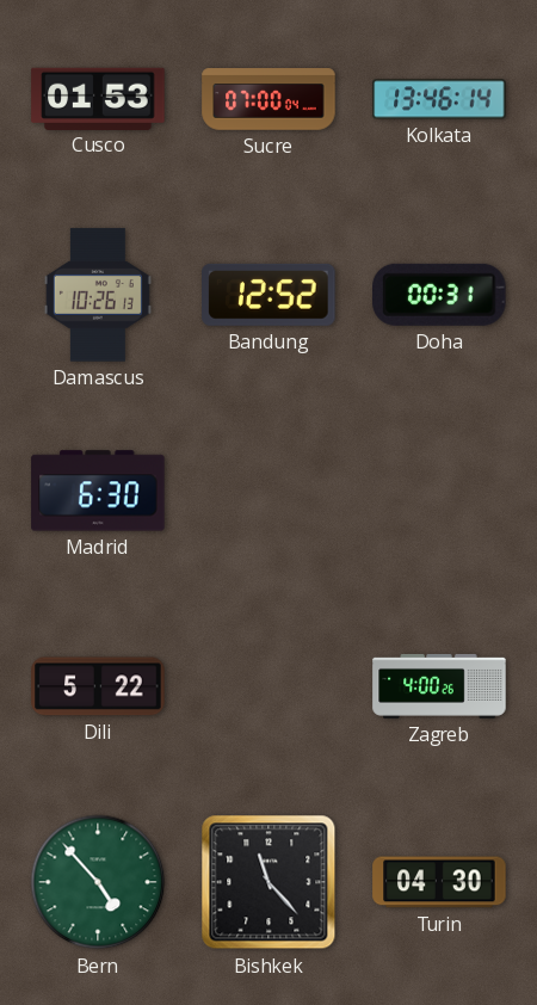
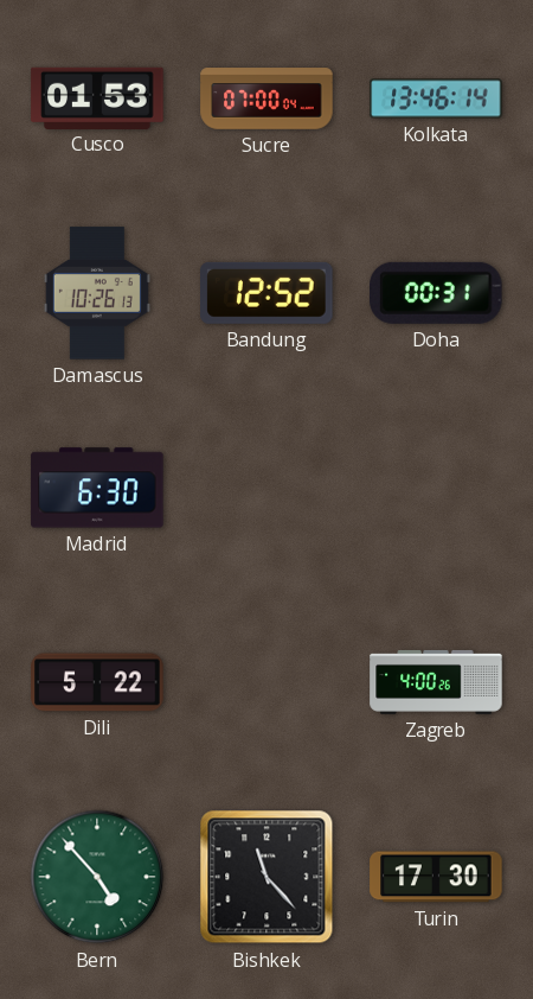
Turin: 04:30 -> 17:30
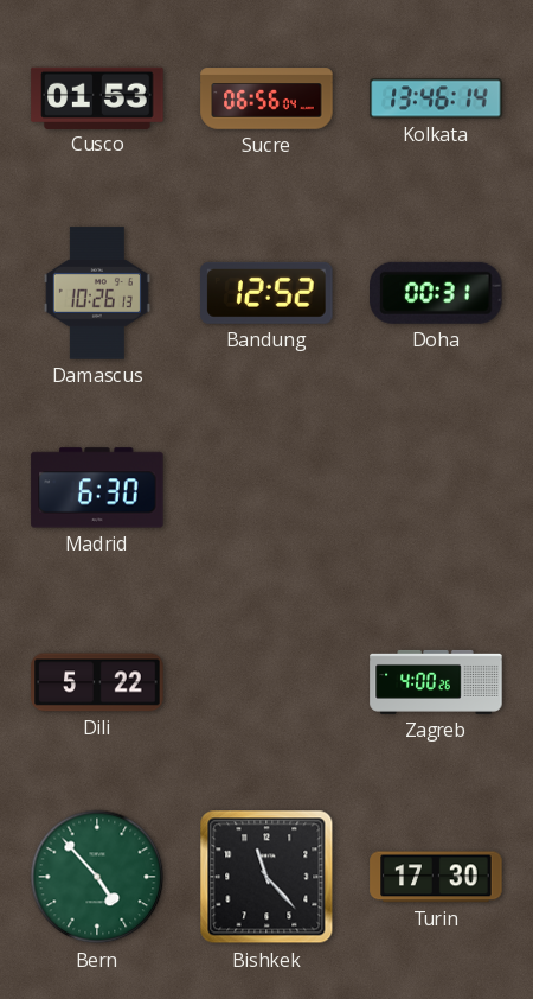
Sucre: 07:00 -> 06:56
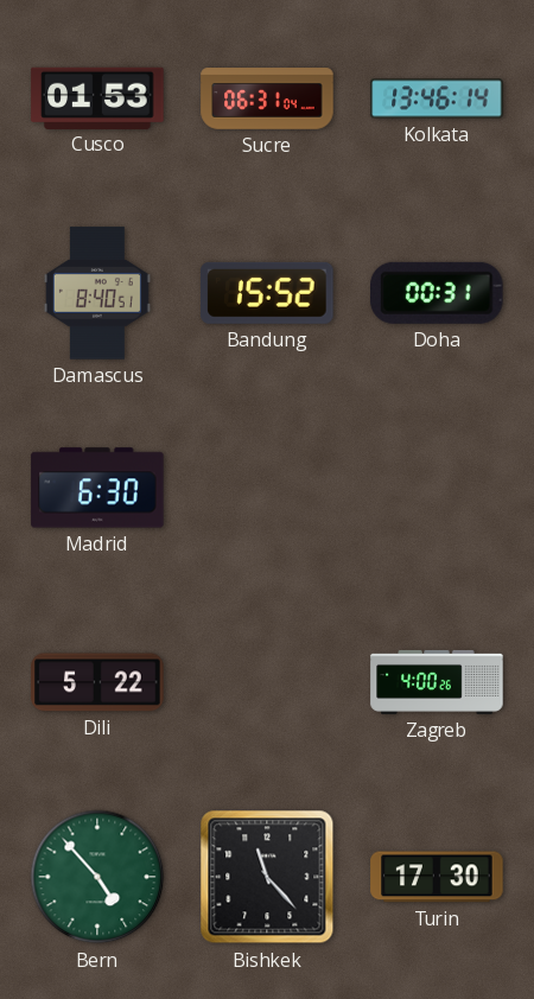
Sucre: 06:56 -> 06:31
Damascus: 10:26 -> 8:40
Bandung: 12:52 -> 15:52
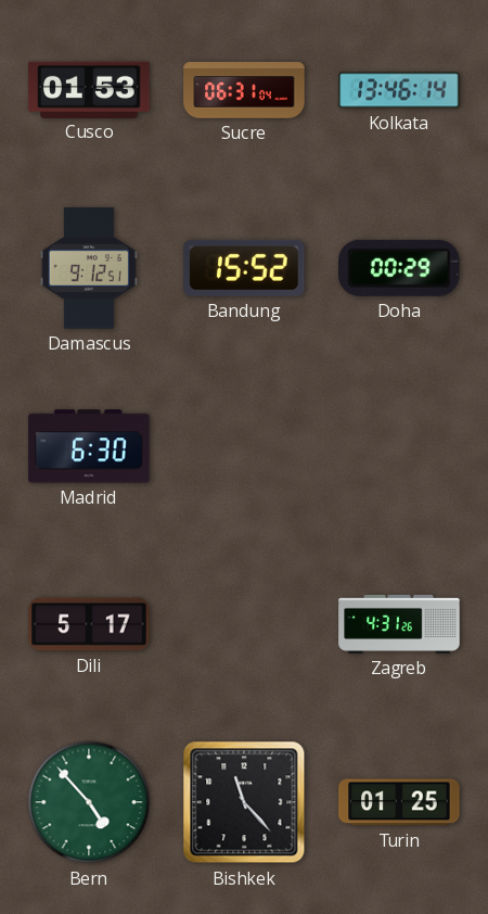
Damascus: 8:40 -> 9:12
Doha: 00:31 -> 00:29
Dili: 5:22 -> 5:17
Zagreb: 4:00 -> 4:31
Turin: 17:30 -> 01:25
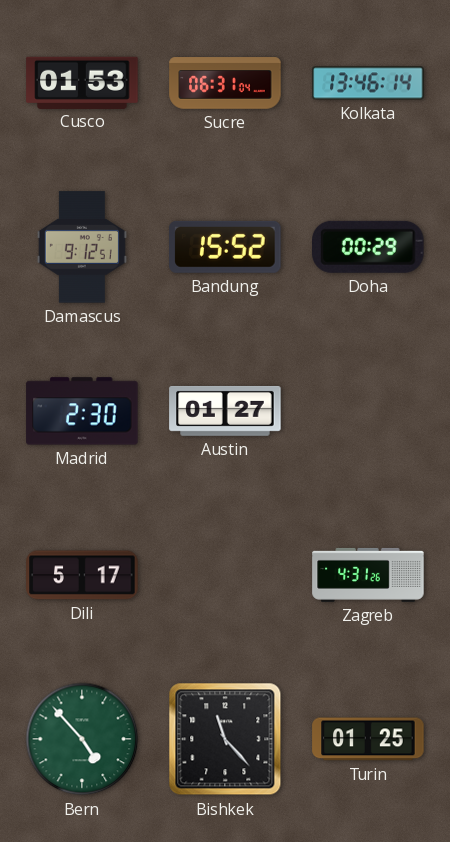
Madrid: 6:30 -> 2:30
Austin: none -> 01:27
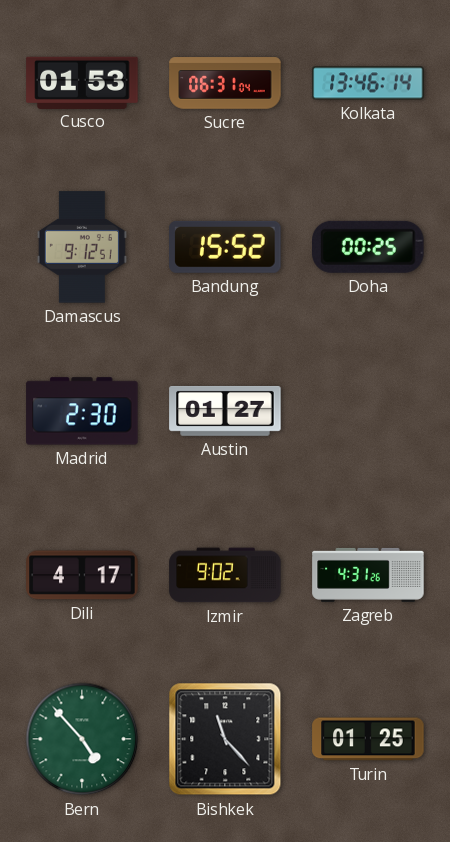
Doha: 00:29 -> 00:25
Dili: 5:17 -> 4:17
Izmir: none -> 9:02
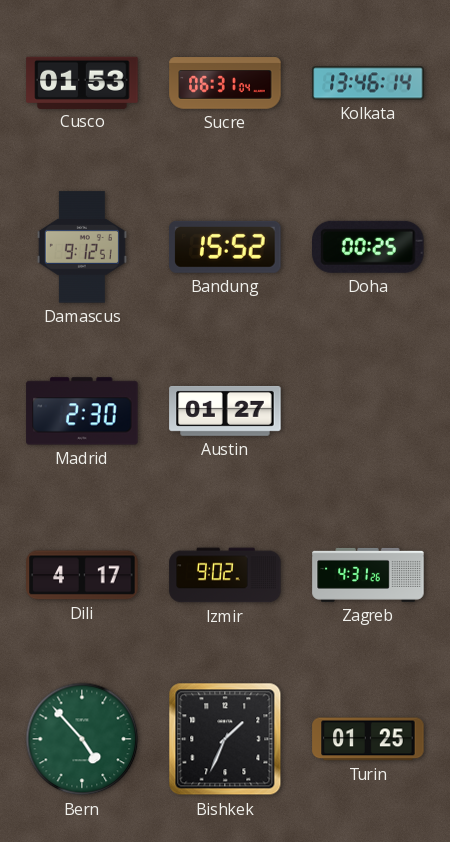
Bishkek: 11:23 -> 1:34
